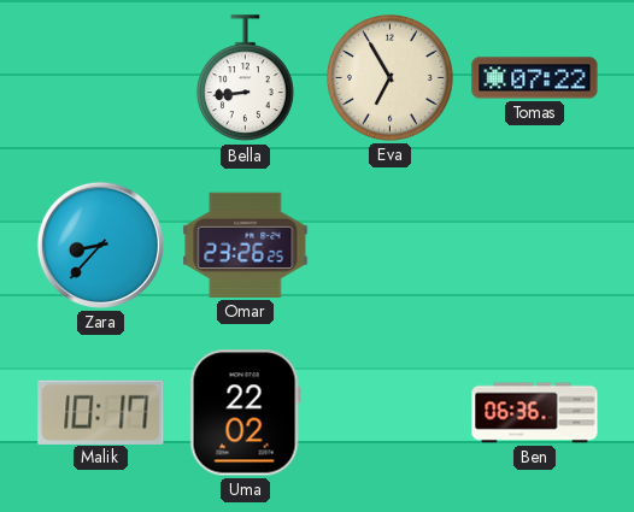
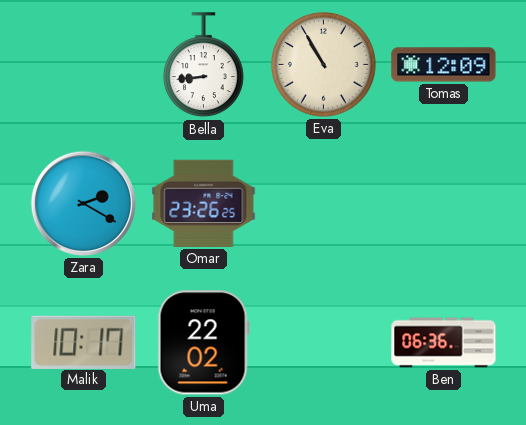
Eva: 6:55 -> 10:55
Tomas: 07:22 -> 12:09
Zara: 8:37 -> 2:20
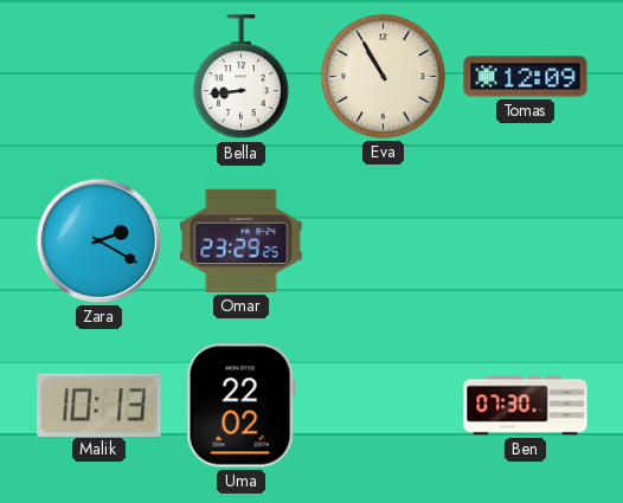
Omar: 23:26 -> 23:29
Malik: 10:17 -> 10:13
Ben: 06:36 -> 07:30
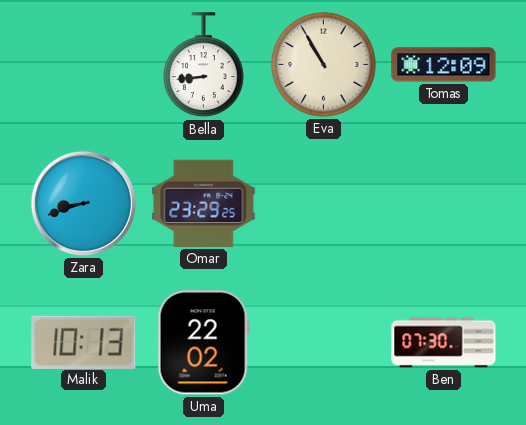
Zara: 2:20 -> 8:42
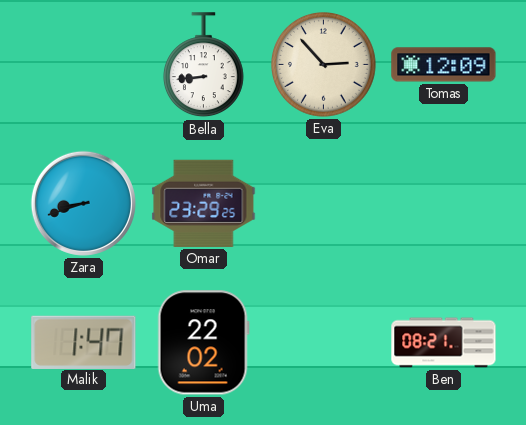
Eva: 10:55 -> 2:53
Malik: 10:13 -> 1:47
Ben: 07:30 -> 08:21
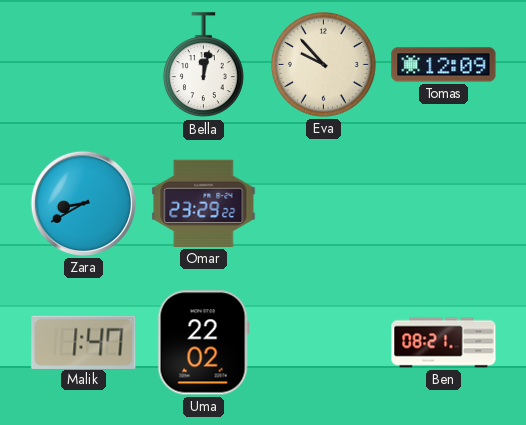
Bella: 8:44 -> 12:02
Eva: 2:53 -> 9:53
Zara: 8:42 -> 8:40
Omar: 23:29:25 -> 23:29:22
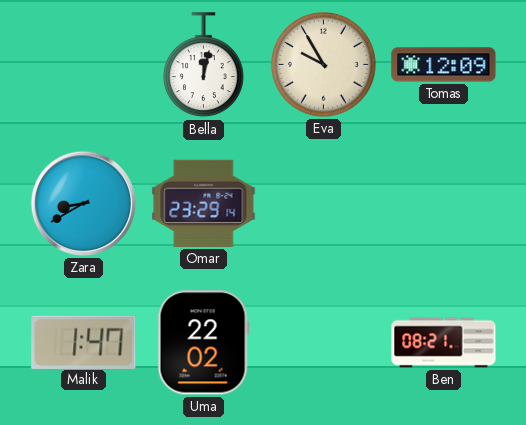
Eva: 9:53 -> 9:55
Omar: 23:29:22 -> 23:29:14
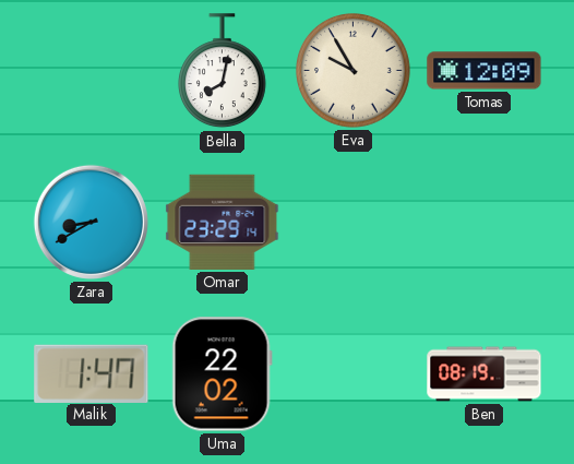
Bella: 12:02 -> 8:02
Ben: 08:21 -> 08:19
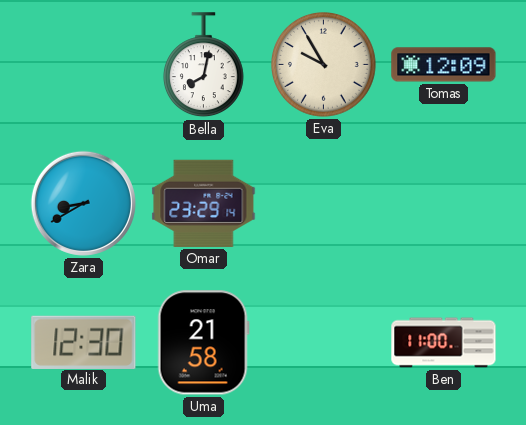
Malik: 1:47 -> 12:30
Uma: 22:02 -> 21:58
Ben: 08:19 -> 11:00
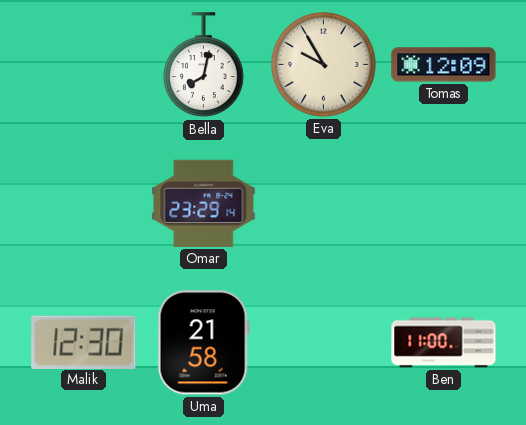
Zara: 8:40 -> none
